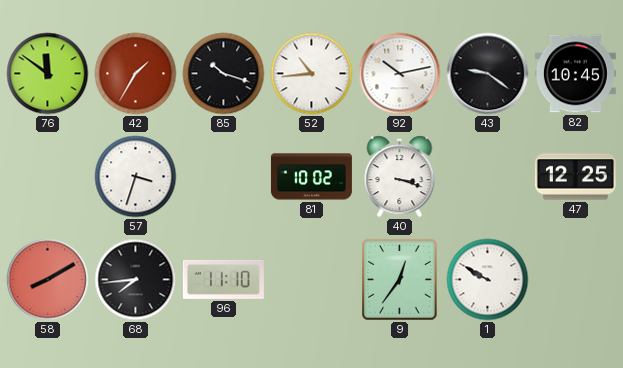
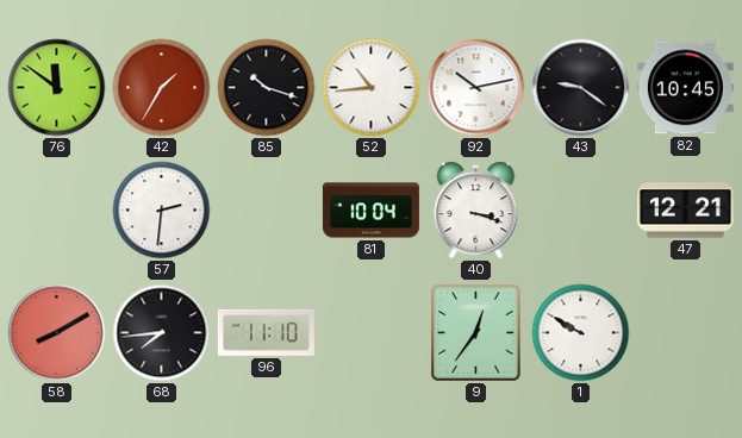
57: 3:33 -> 2:31
81: 10:02 -> 10:04
47: 12:25 -> 12:21
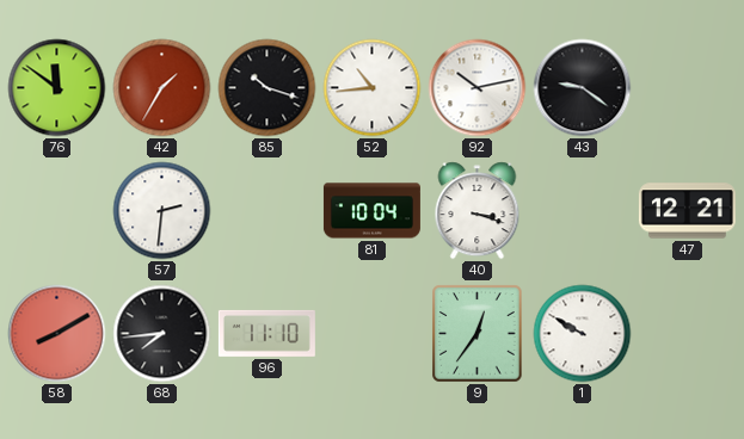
82: 10:45 -> none
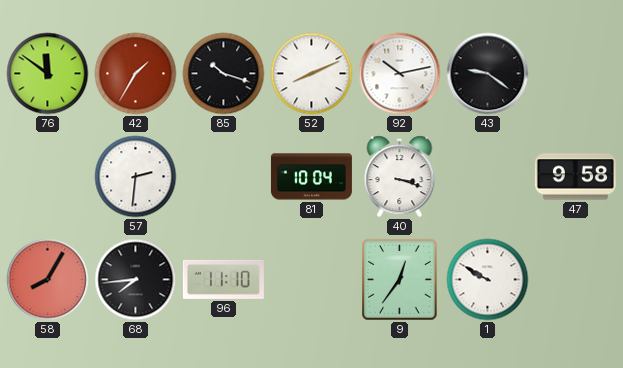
52: 10:44 -> 8:11
47: 12:21 -> 9:58
58: 8:10 -> 8:05
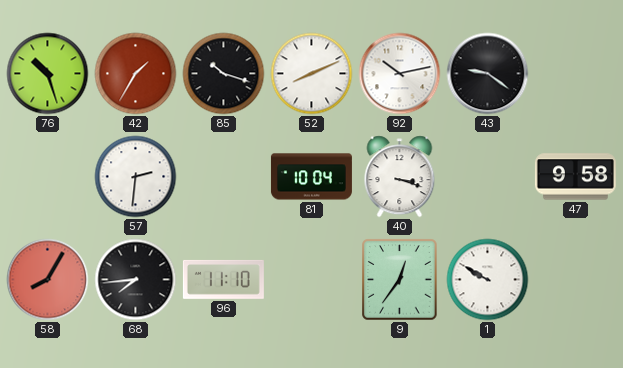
76: 11:51 -> 10:27
